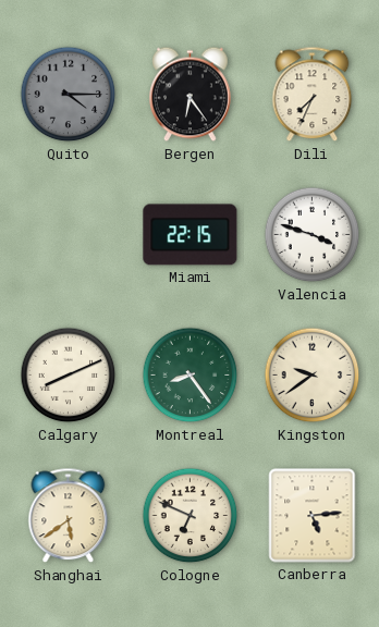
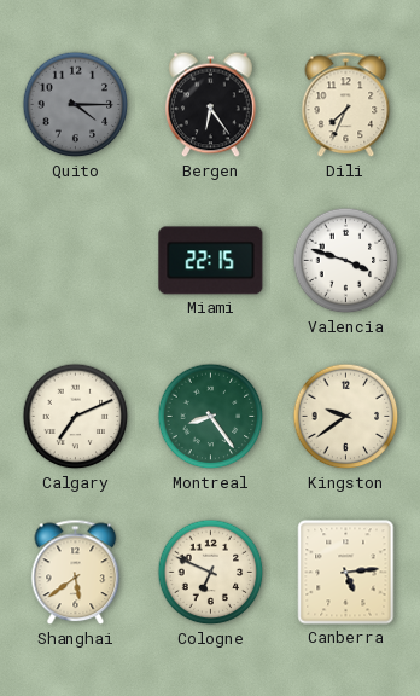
Calgary: 8:11 -> 7:11
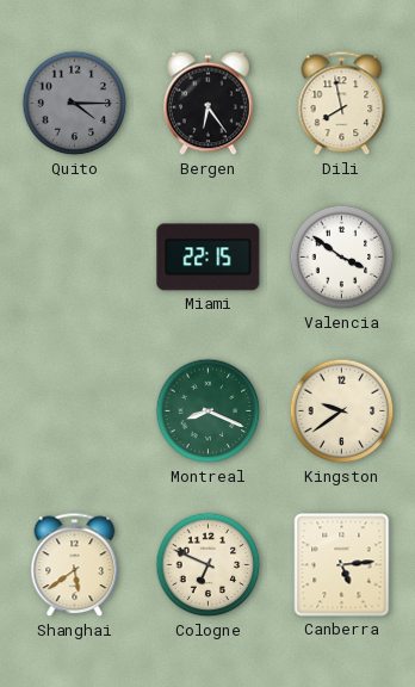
Dili: 7:34 -> 7:58
Valencia: 3:48 -> 3:51
Calgary: 7:11 -> none
Montreal: 8:24 -> 8:19
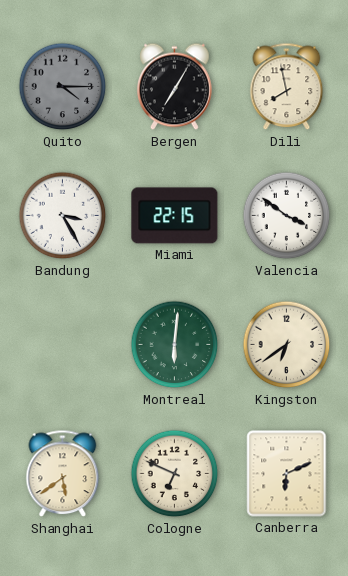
Bergen: 6:24 -> 7:05
Bandung: none -> 3:25
Montreal: 8:19 -> 6:01
Kingston: 9:39 -> 6:39
Canberra: 5:14 -> 6:11
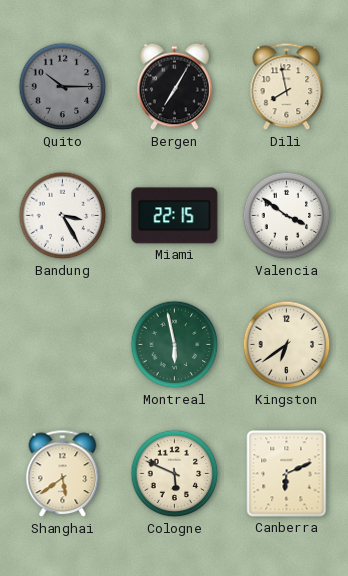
Quito: 4:15 -> 10:15
Montreal: 6:01 -> 5:58
Cologne: 6:49 -> 5:49
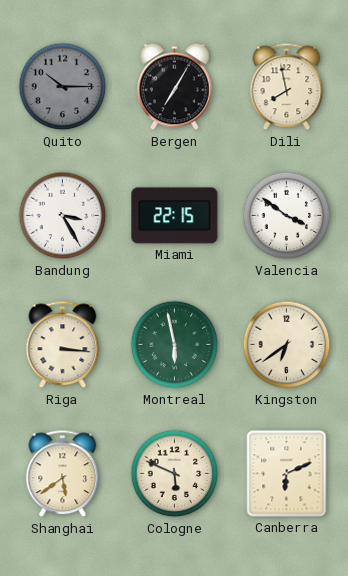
Riga: none -> 3:16
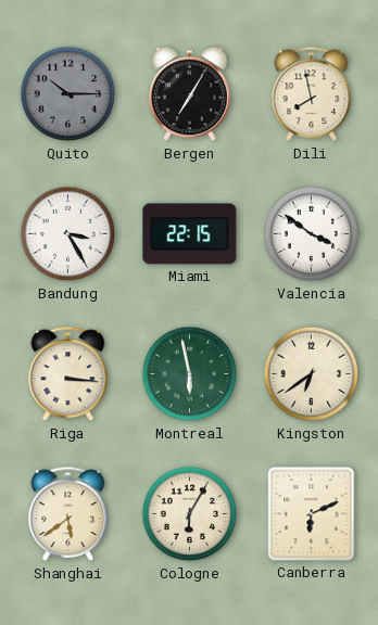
Cologne: 5:49 -> 6:05
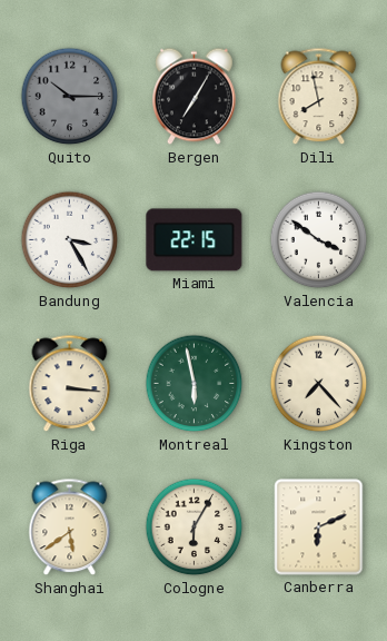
Kingston: 6:39 -> 7:23
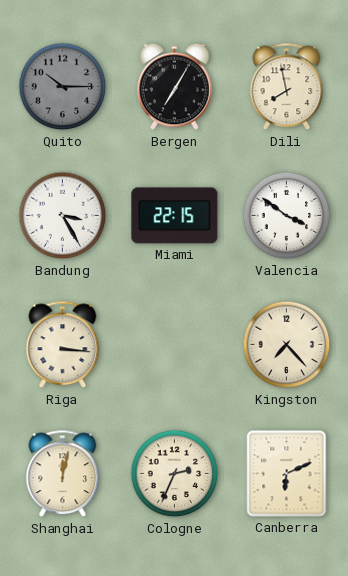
Montreal: 5:58 -> none
Shanghai: 5:39 -> 12:02
Cologne: 6:05 -> 2:34
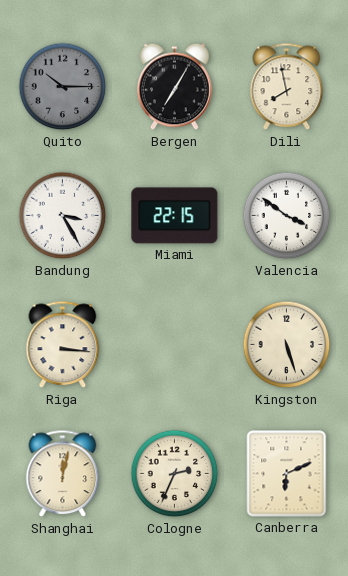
Kingston: 7:23 -> 5:27
